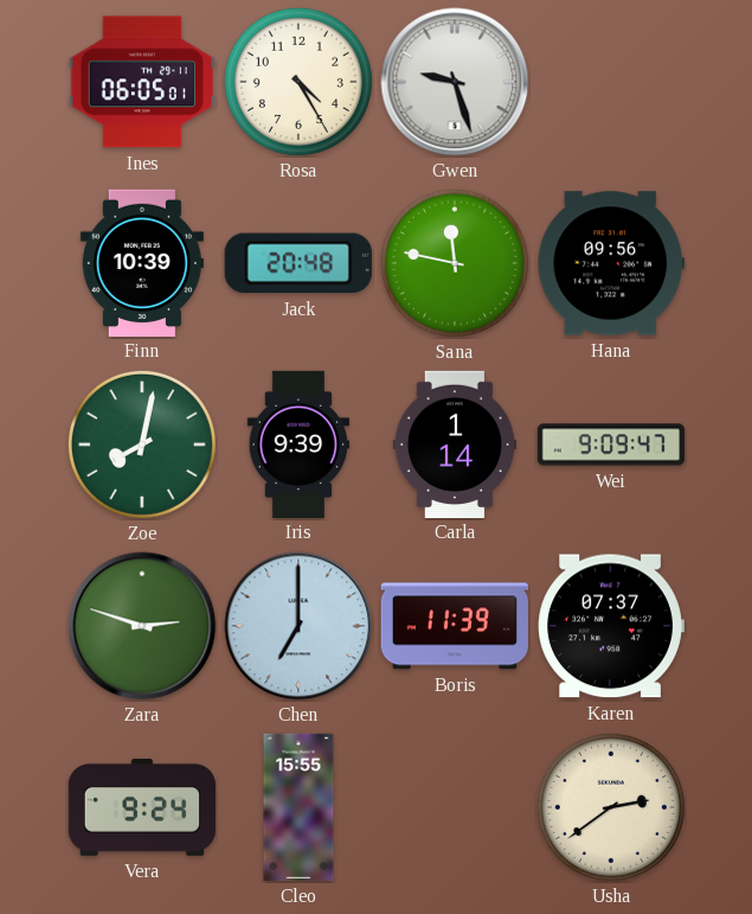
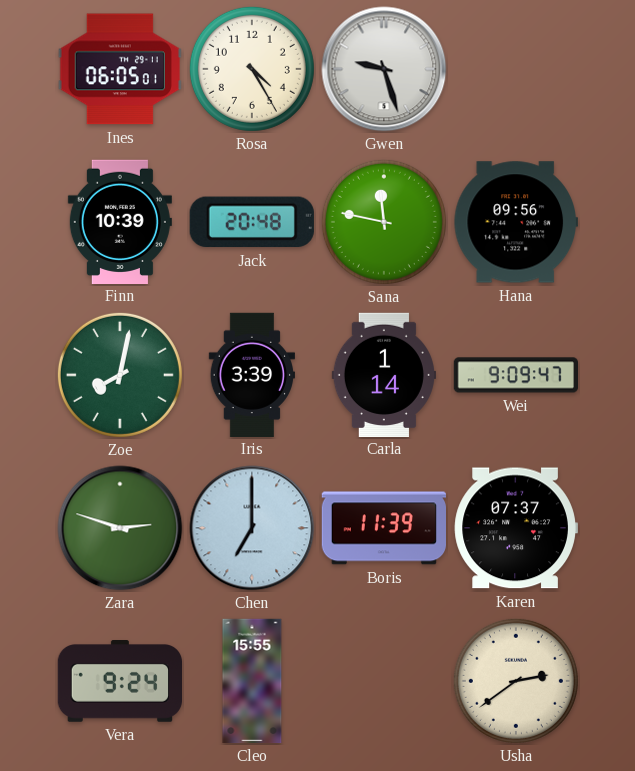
Iris: 9:39 -> 3:39
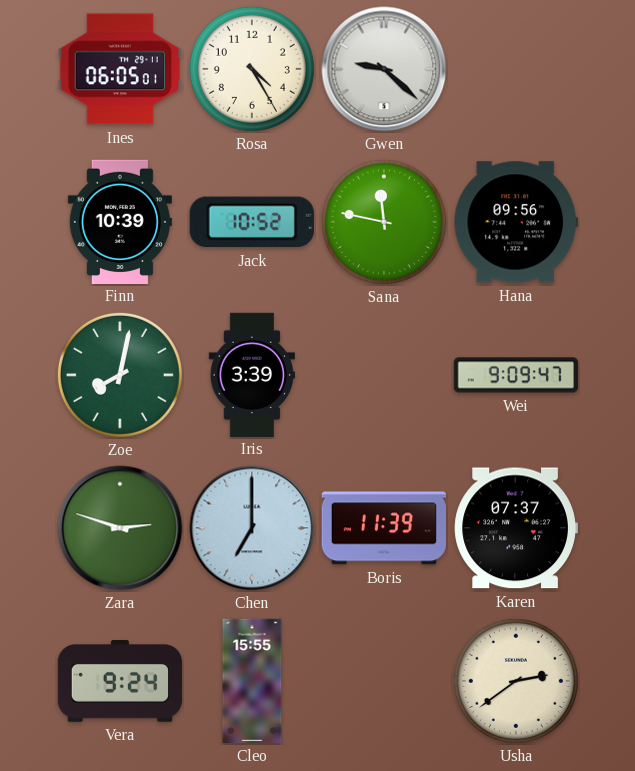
Gwen: 9:27 -> 9:22
Jack: 20:48 -> 10:52
Carla: 1:14 -> none
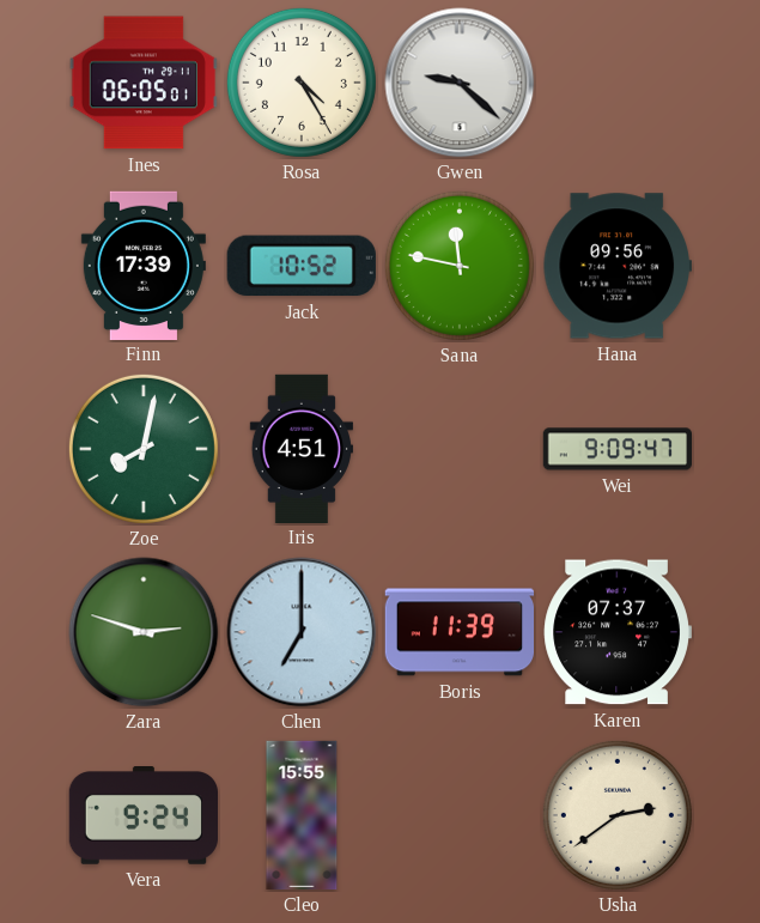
Finn: 10:39 -> 17:39
Iris: 3:39 -> 4:51
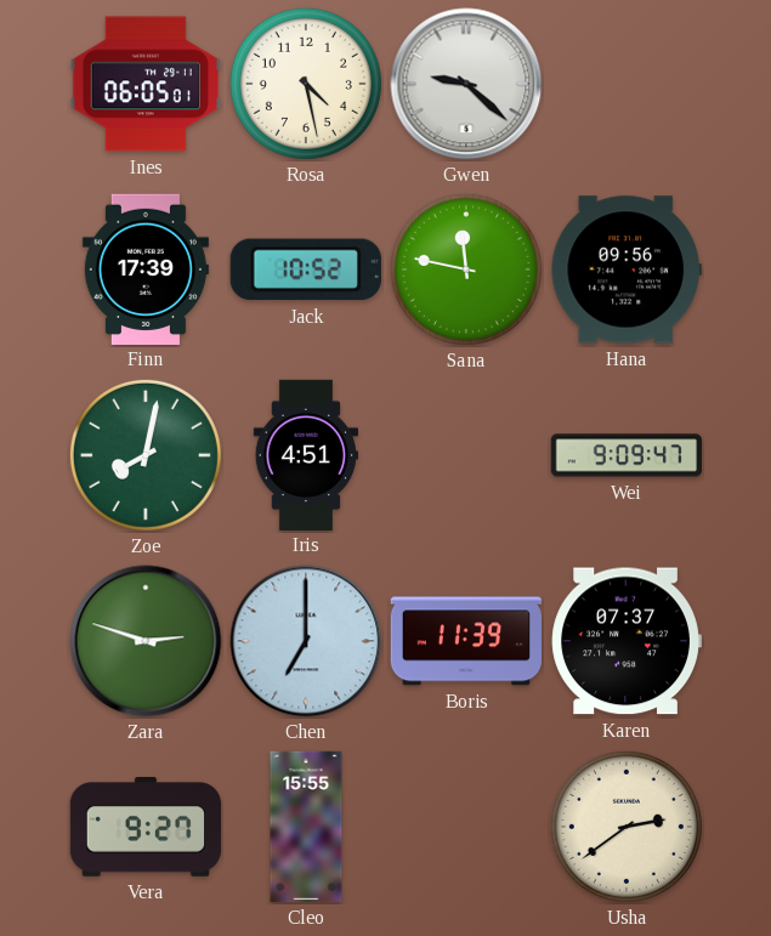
Rosa: 4:25 -> 4:28
Vera: 9:24 -> 9:27
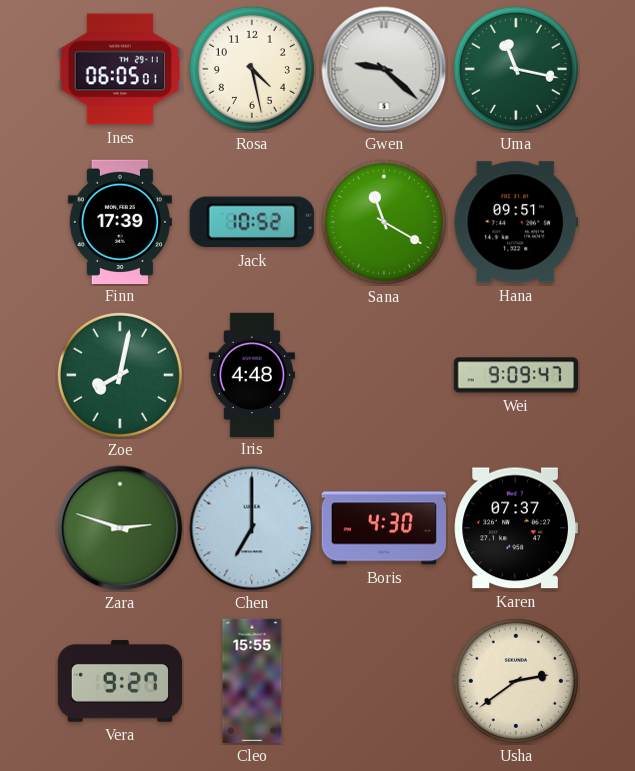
Uma: none -> 11:17
Sana: 11:47 -> 11:20
Hana: 09:56 -> 09:51
Iris: 4:51 -> 4:48
Boris: 11:39 -> 4:30
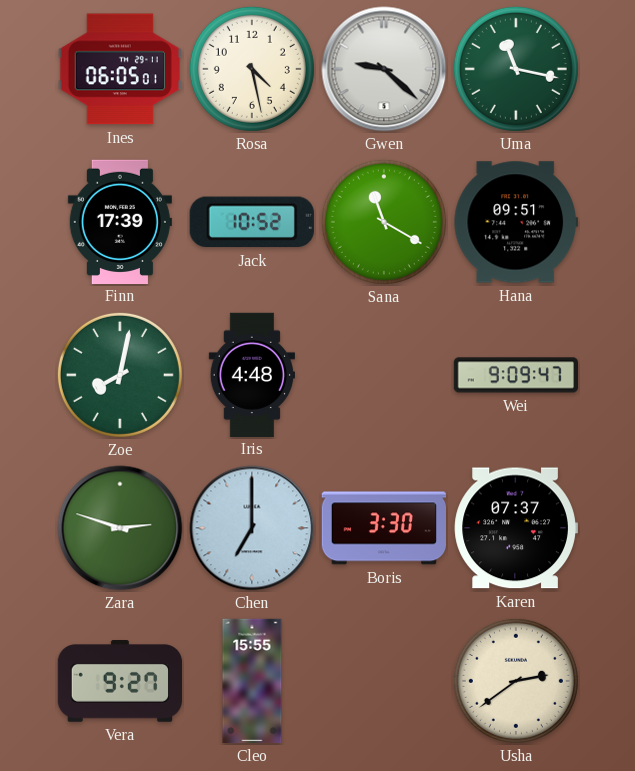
Boris: 4:30 -> 3:30
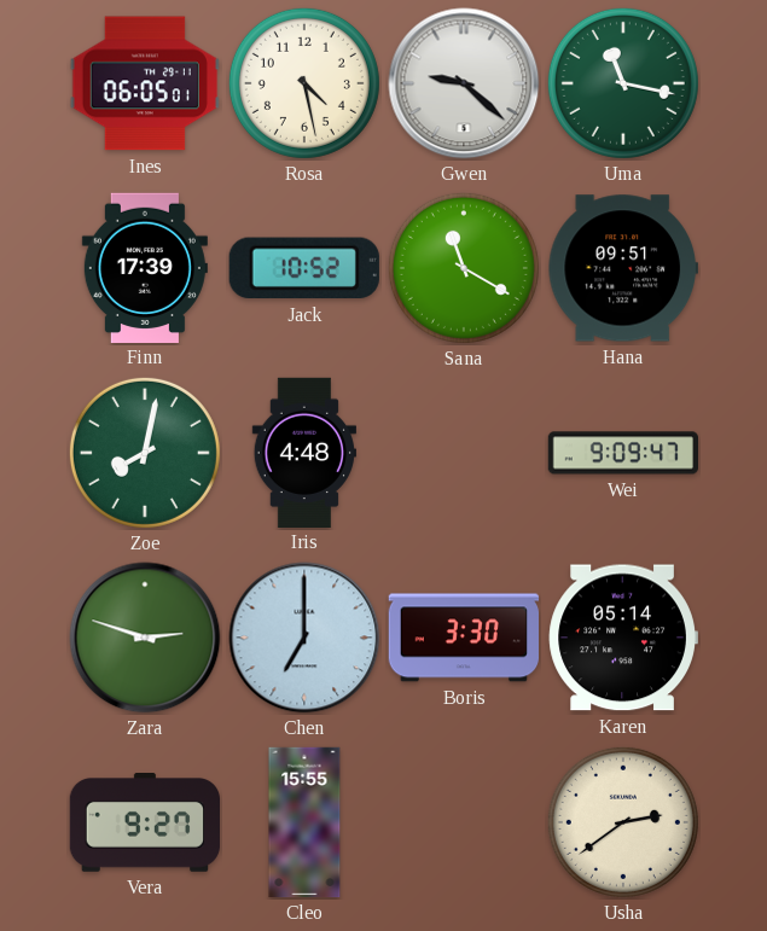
Karen: 07:37 -> 05:14
